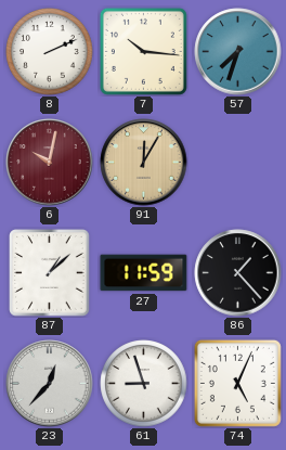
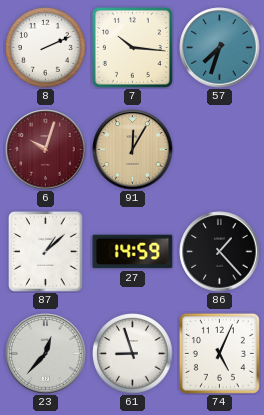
6: 10:02 -> 10:03
27: 11:59 -> 14:59
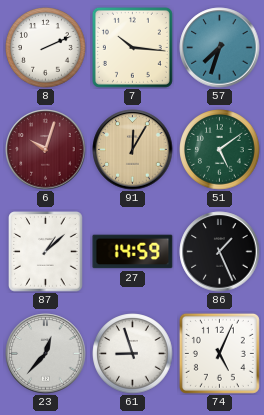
51: none -> 5:09
86: 1:23 -> 1:26
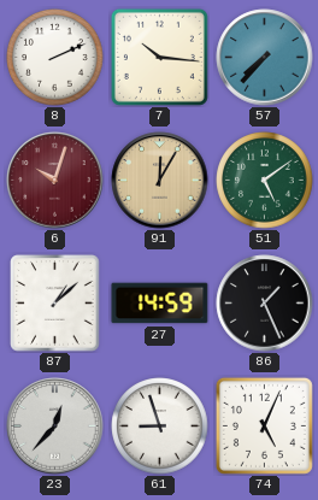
57: 7:33 -> 7:37
